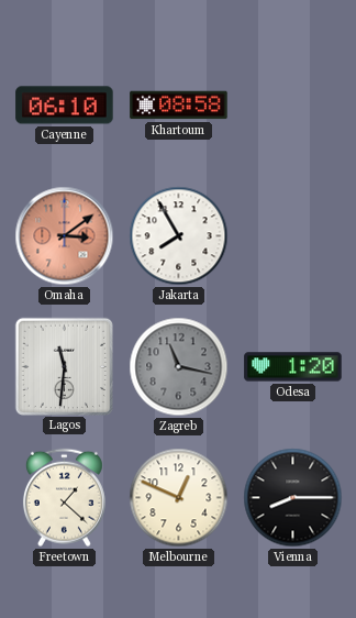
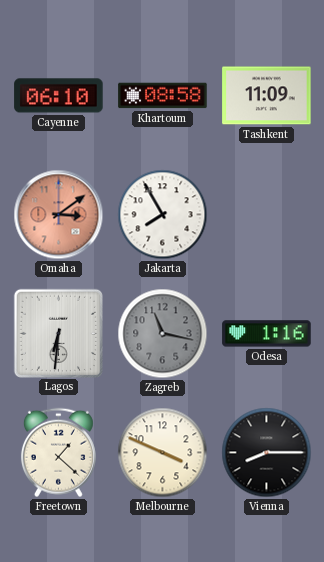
Tashkent: none -> 11:09
Lagos: 11:31 -> 6:31
Odesa: 1:20 -> 1:16
Melbourne: 12:49 -> 3:49
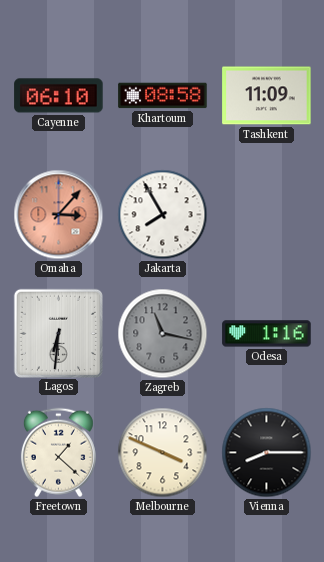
Omaha: 3:09 -> 3:07
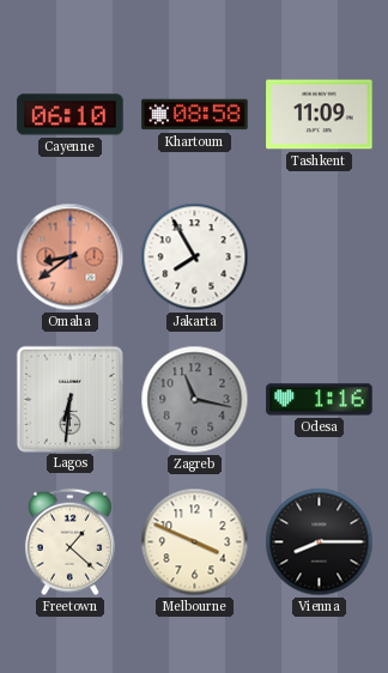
Omaha: 3:07 -> 8:39
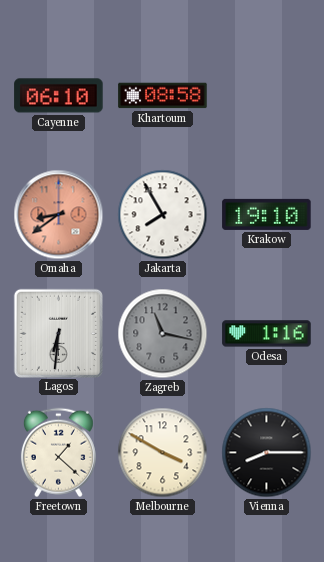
Tashkent: 11:09 -> none
Krakow: none -> 19:10
Melbourne: 3:49 -> 3:50
